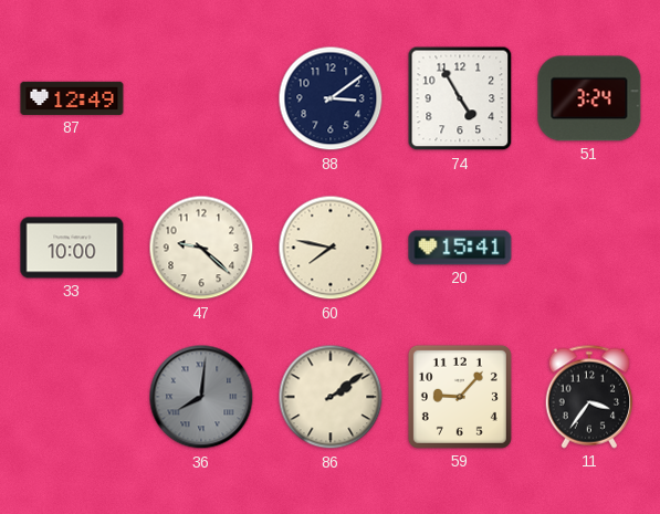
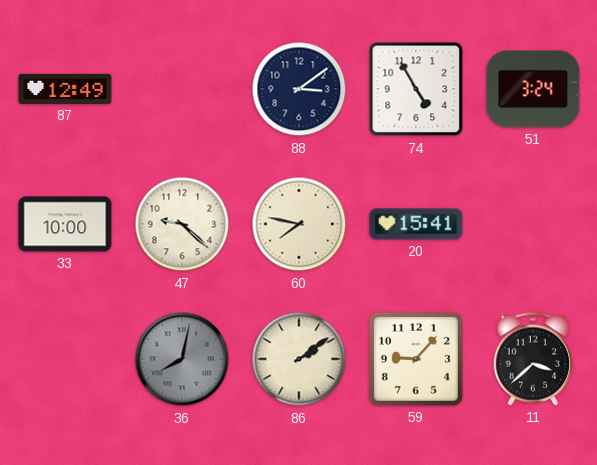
36: 8:01 -> 8:02
11: 3:36 -> 3:38
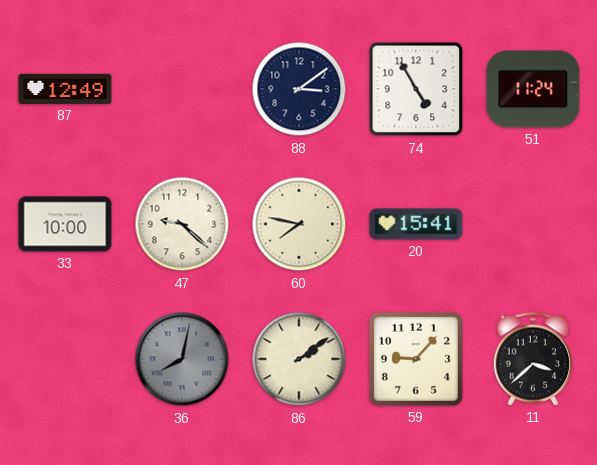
51: 3:24 -> 11:24
